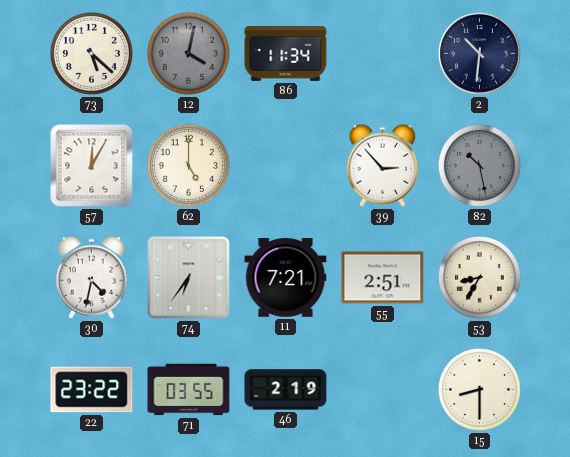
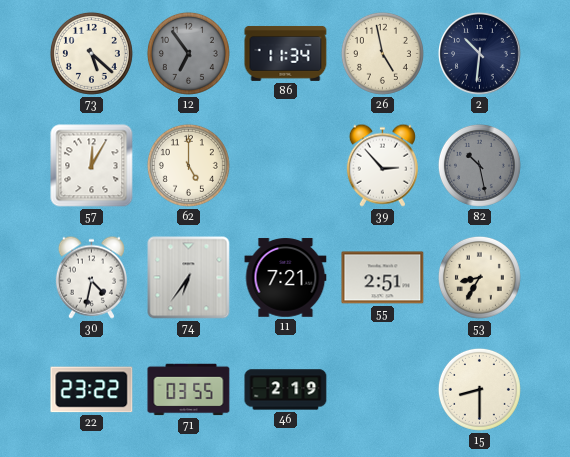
12: 4:02 -> 6:54
26: none -> 4:58
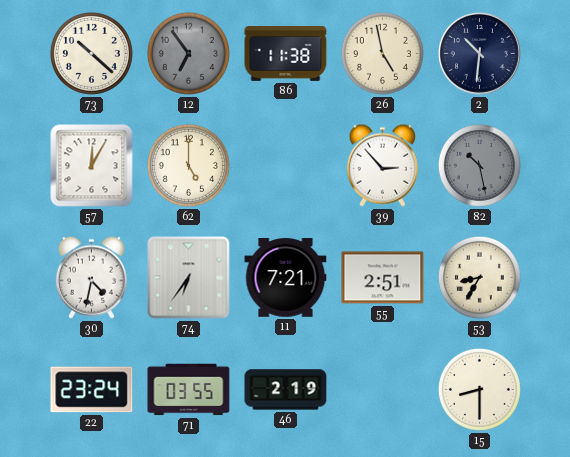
73: 5:22 -> 10:22
86: 11:34 -> 11:38
22: 23:22 -> 23:24
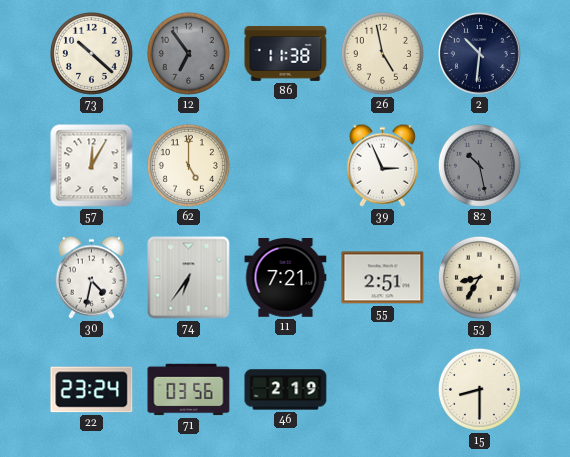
39: 2:53 -> 2:56
71: 03:55 -> 03:56
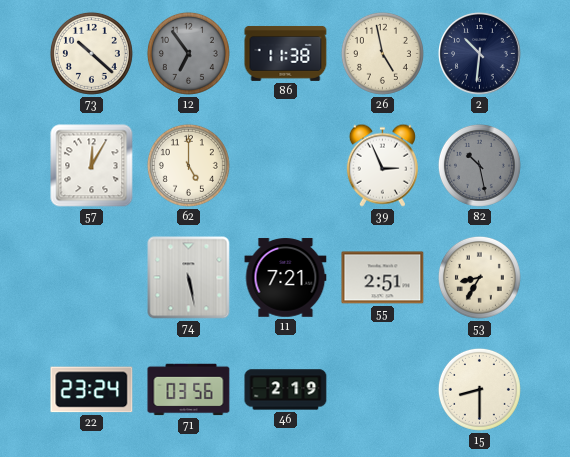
30: 4:32 -> none
74: 6:36 -> 5:28
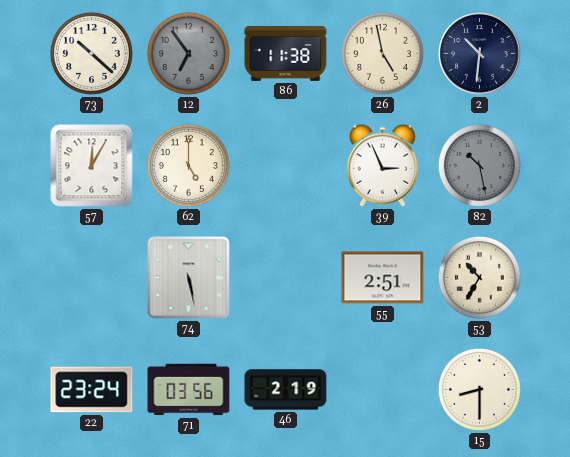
11: 7:21 -> none
53: 8:35 -> 10:35
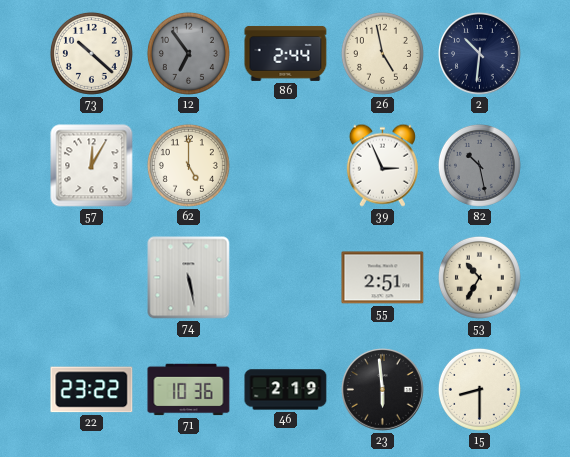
86: 11:38 -> 2:44
22: 23:24 -> 23:22
71: 03:56 -> 10:36
23: none -> 5:59
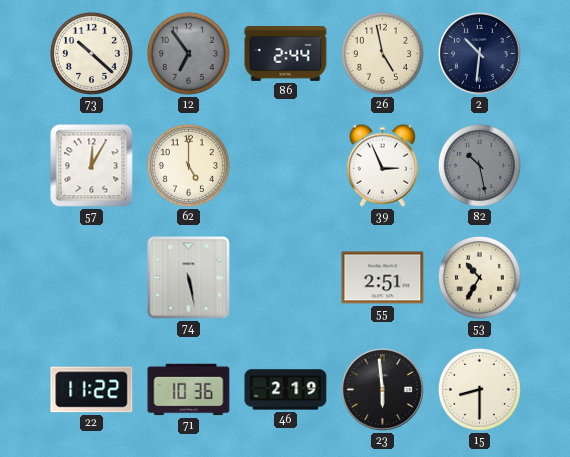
22: 23:22 -> 11:22
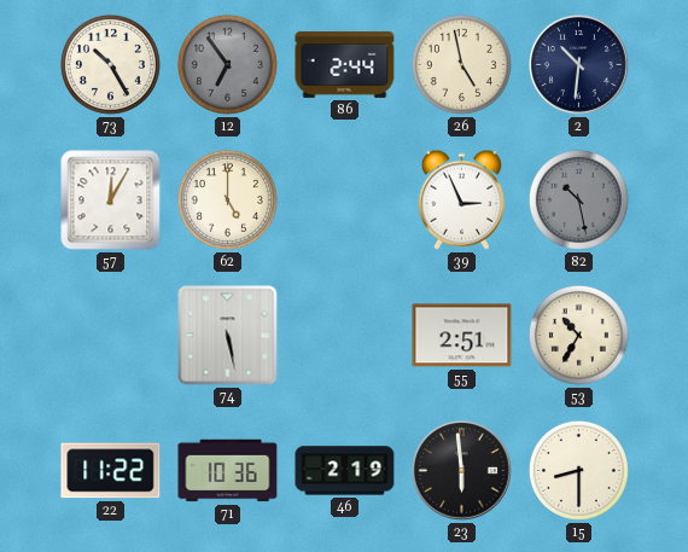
73: 10:22 -> 10:25
